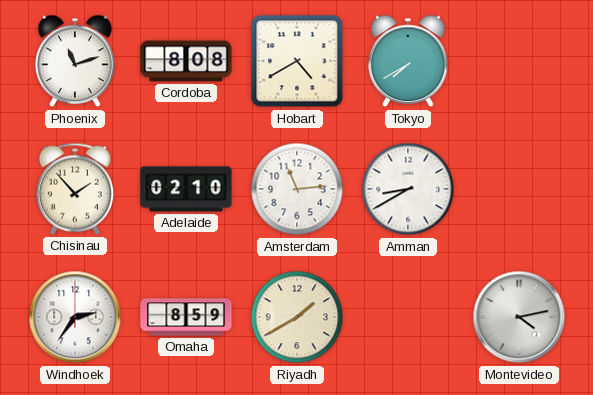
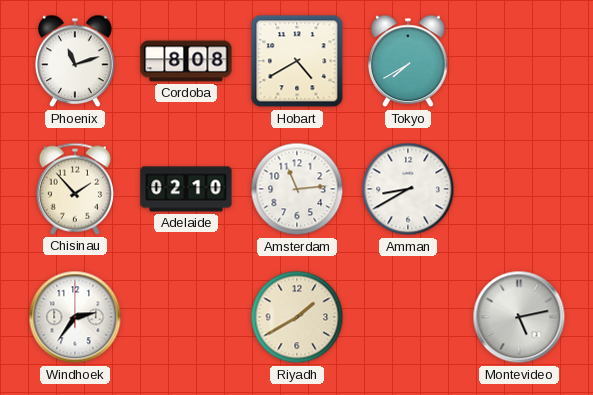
Omaha: 8:59 -> none
Montevideo: 4:13 -> 5:13
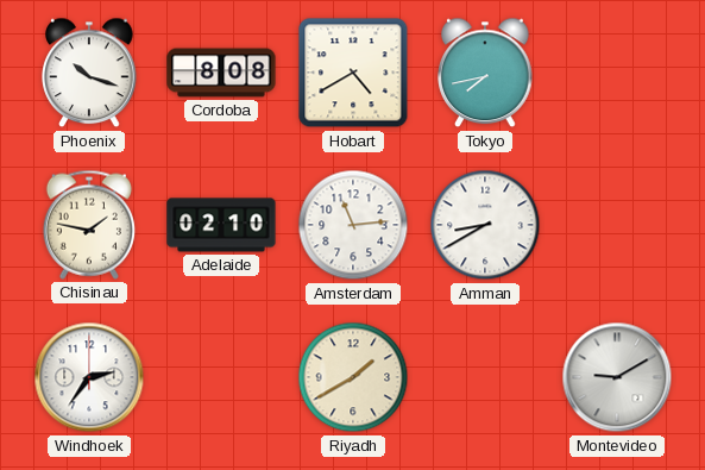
Phoenix: 11:12 -> 10:18
Tokyo: 7:40 -> 7:43
Chisinau: 1:53 -> 1:47
Montevideo: 5:13 -> 9:10
